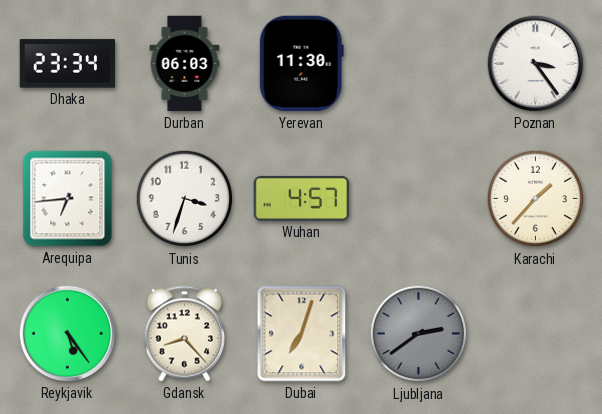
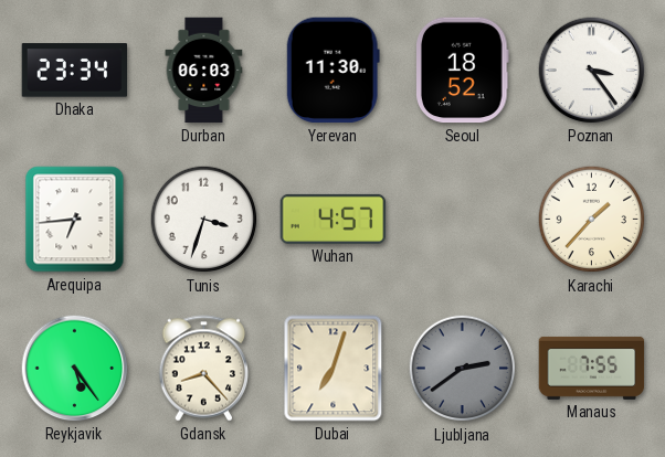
Seoul: none -> 18:52
Manaus: none -> 7:55
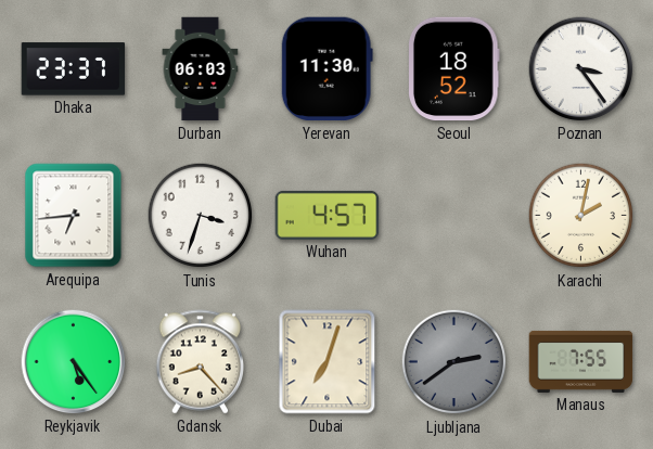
Dhaka: 23:34 -> 23:37
Karachi: 1:37 -> 2:02
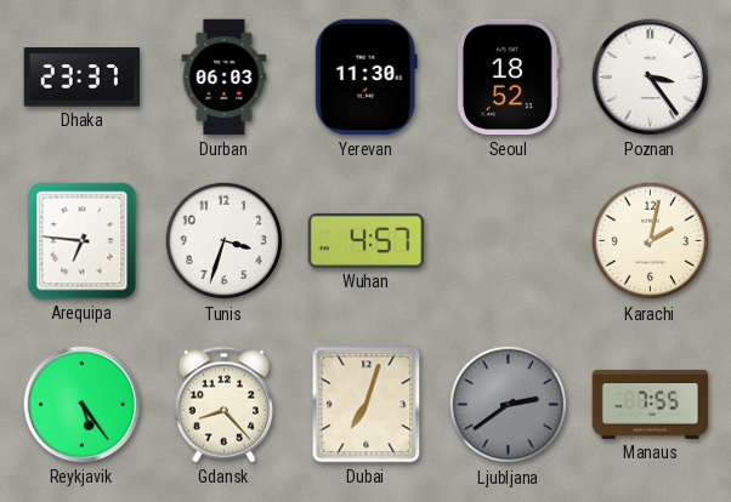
Arequipa: 6:44 -> 6:46
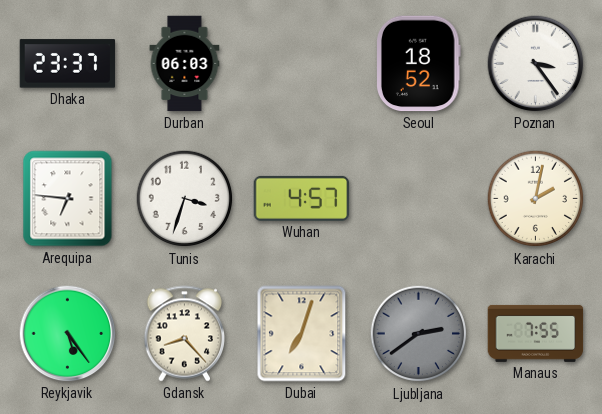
Yerevan: 11:30 -> none
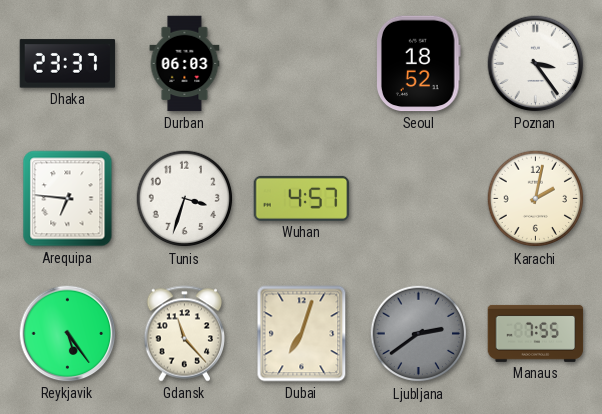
Gdansk: 8:23 -> 11:23
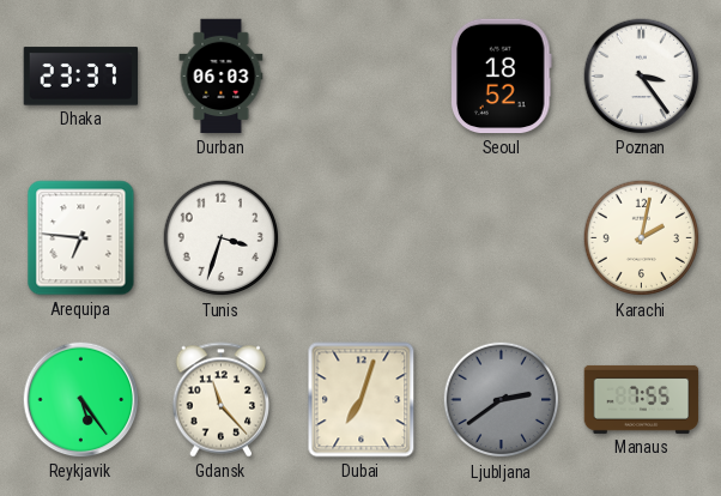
Wuhan: 4:57 -> none
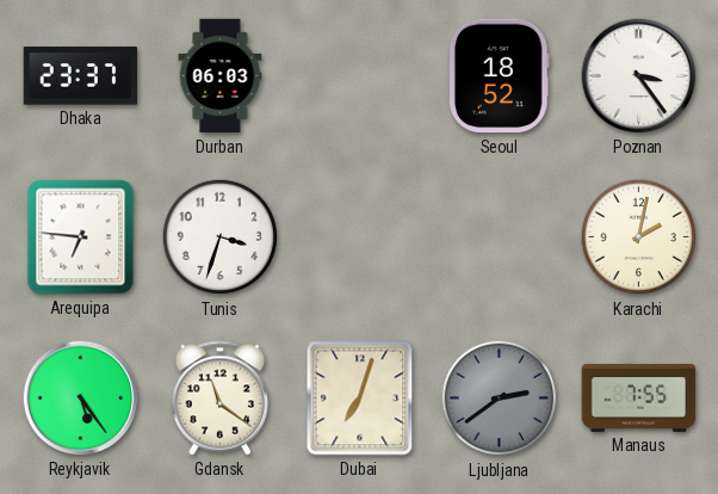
Gdansk: 11:23 -> 11:21
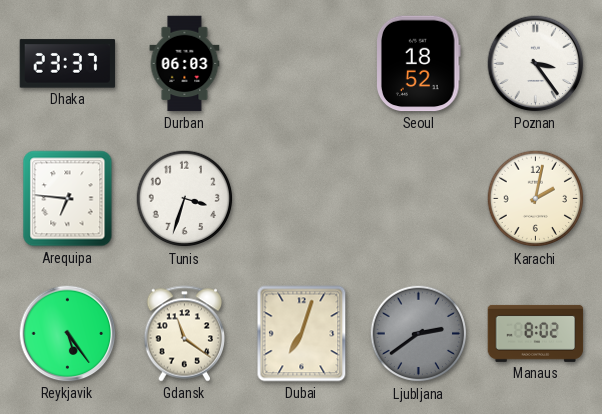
Manaus: 7:55 -> 8:02
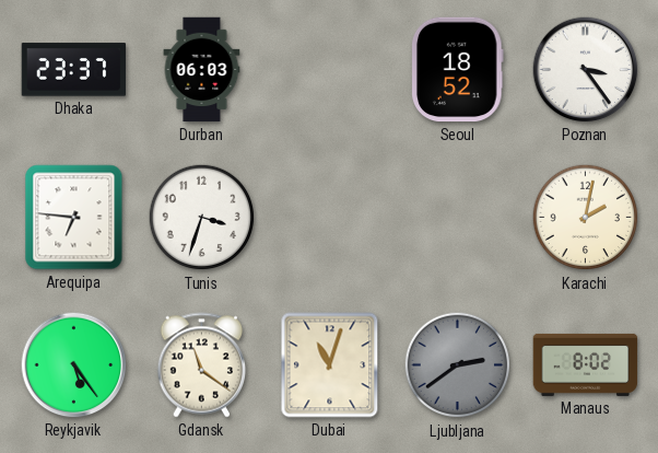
Dubai: 7:03 -> 11:03
